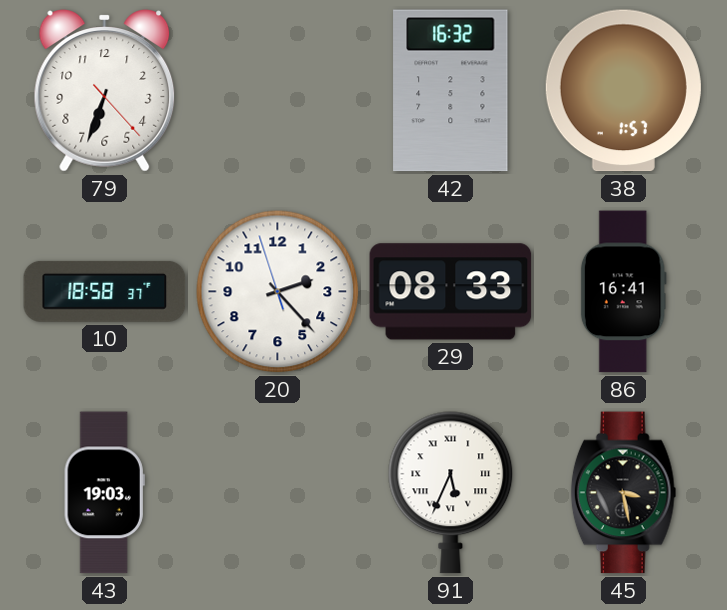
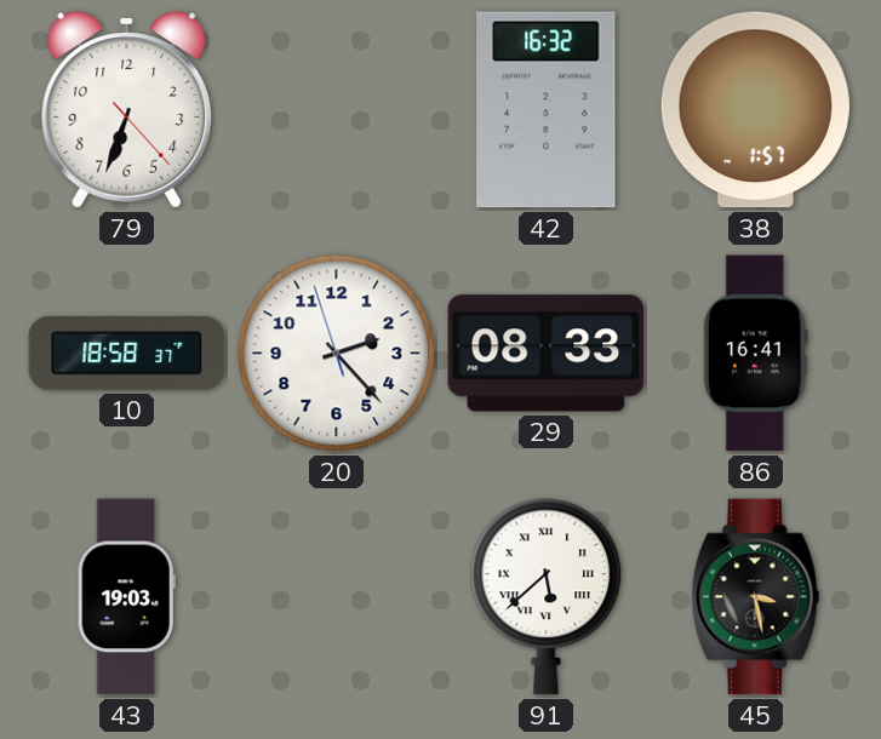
91: 5:34 -> 5:38
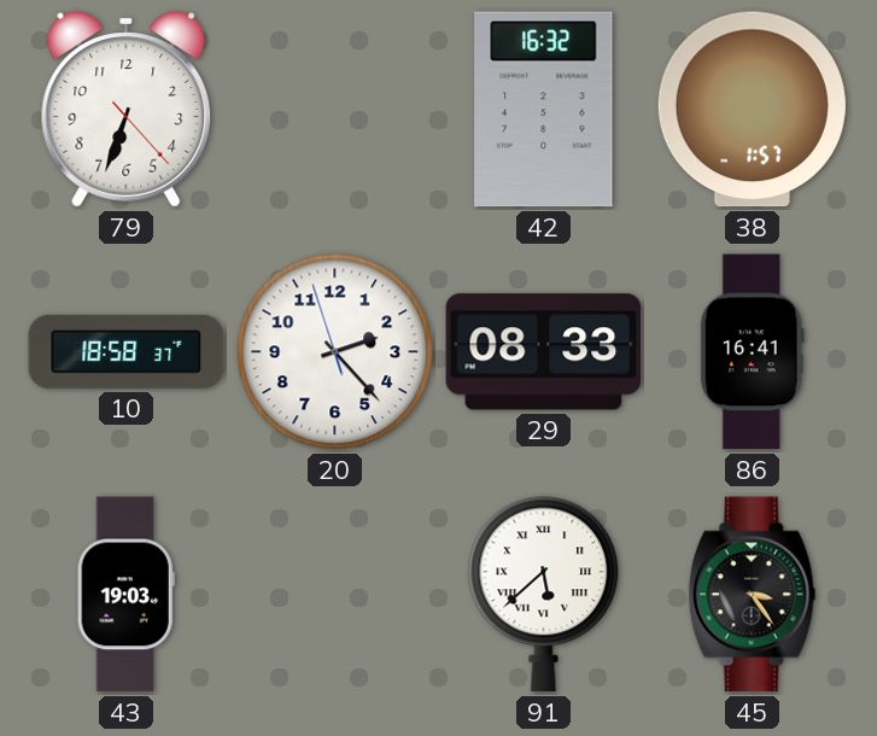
45: 3:28 -> 3:24
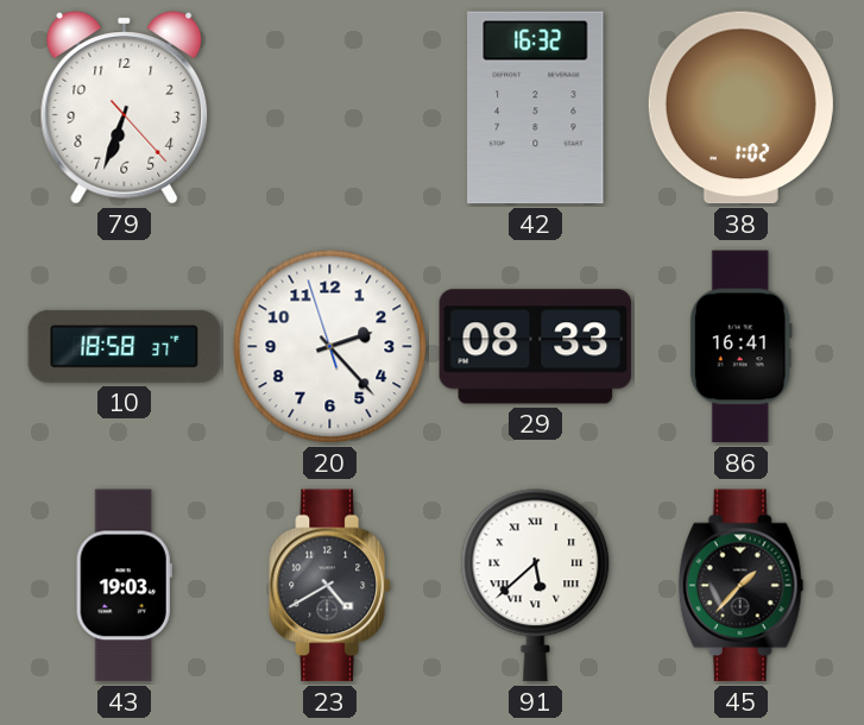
38: 1:57 -> 1:02
23: none -> 4:40
45: 3:24 -> 1:37
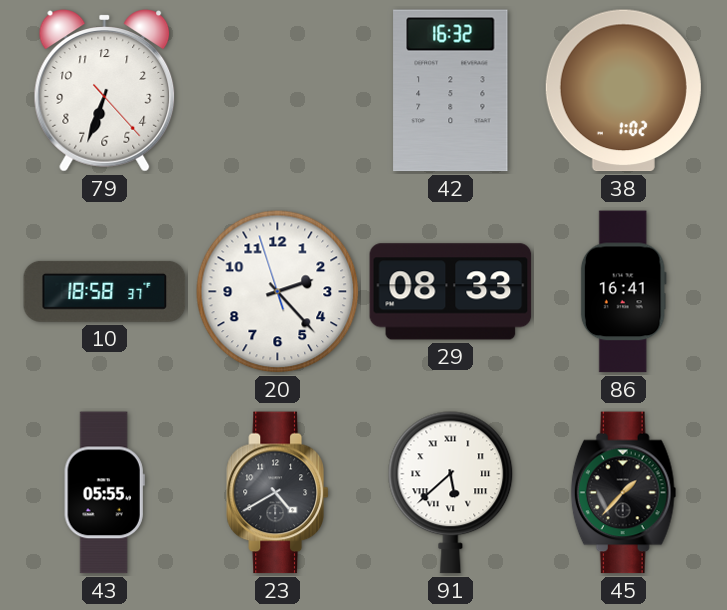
43: 19:03 -> 05:55
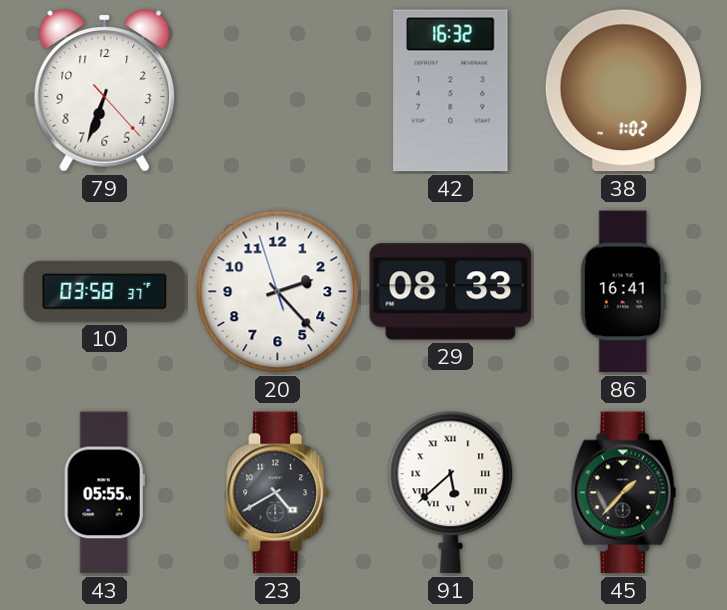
10: 18:58 -> 03:58
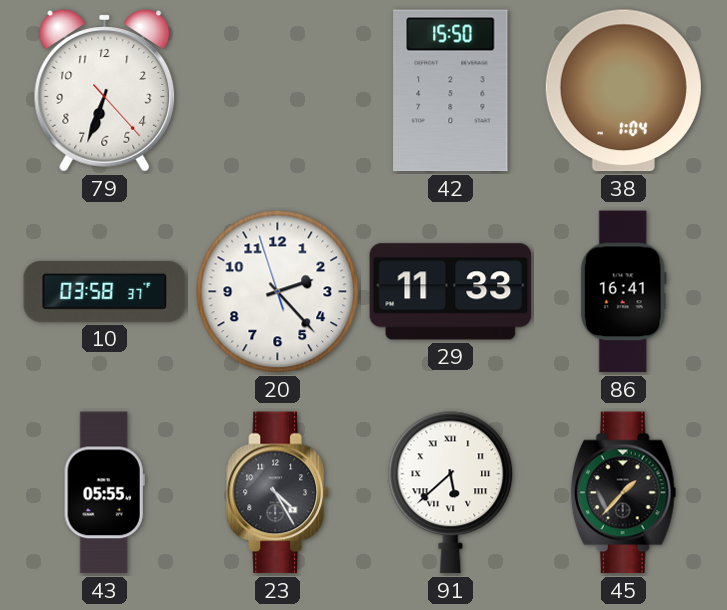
42: 16:32 -> 15:50
38: 1:02 -> 1:04
29: 08:33 -> 11:33
23: 4:40 -> 4:25
